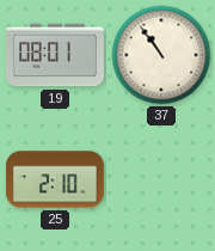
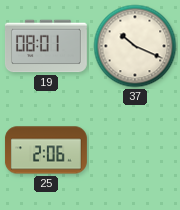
37: 10:54 -> 10:19
25: 2:10 -> 2:06
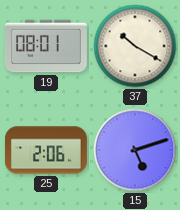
37: 10:19 -> 10:20
15: none -> 5:12
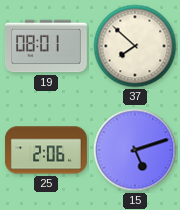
37: 10:20 -> 7:52
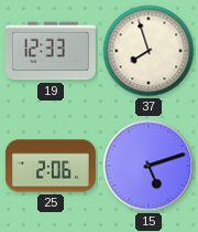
19: 08:01 -> 12:33
37: 7:52 -> 7:57
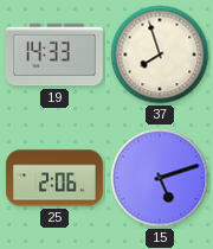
19: 12:33 -> 14:33
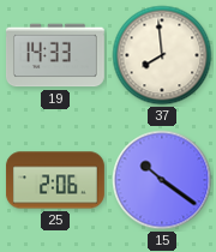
37: 7:57 -> 7:59
15: 5:12 -> 10:21
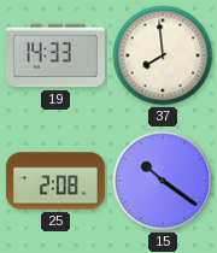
25: 2:06 -> 2:08
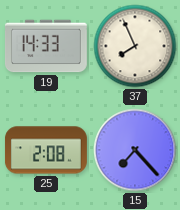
37: 7:59 -> 7:56
15: 10:21 -> 7:23
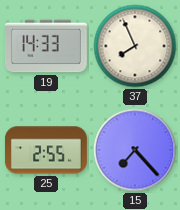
25: 2:08 -> 2:55
